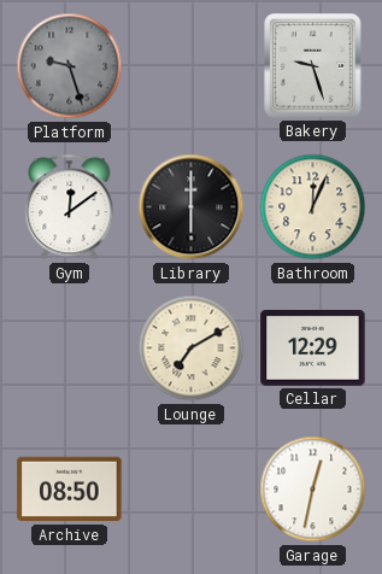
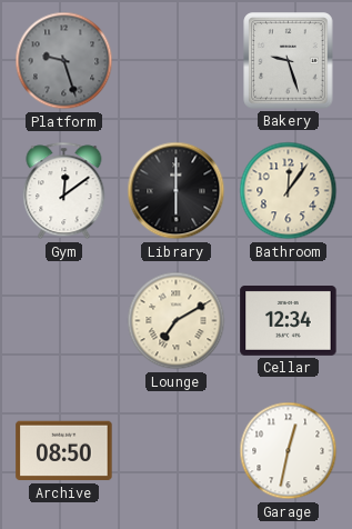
Bathroom: 12:04 -> 12:06
Cellar: 12:29 -> 12:34
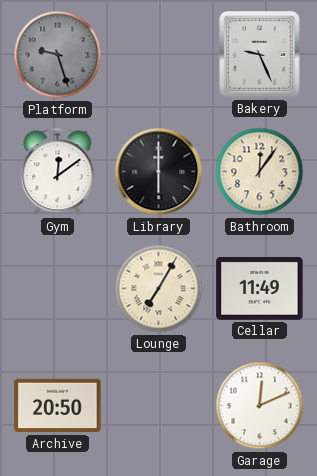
Bakery: 9:27 -> 9:26
Lounge: 7:10 -> 7:05
Cellar: 12:34 -> 11:49
Archive: 08:50 -> 20:50
Garage: 12:32 -> 12:11
